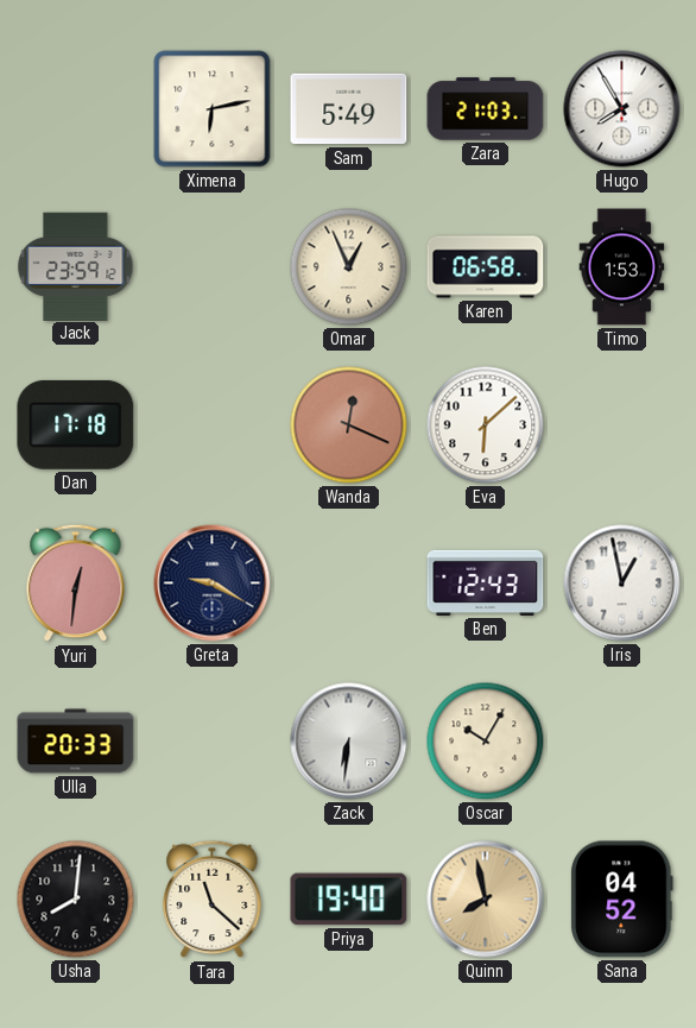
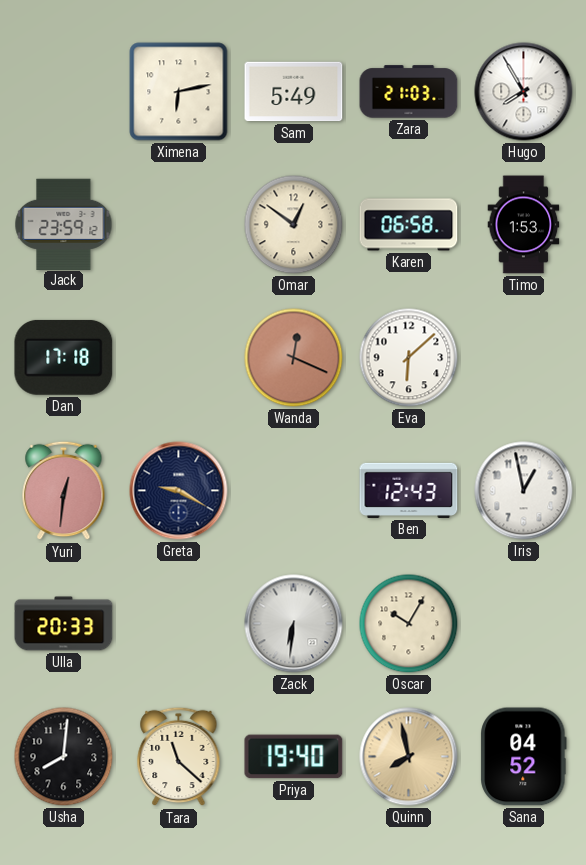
Omar: 12:56 -> 12:51
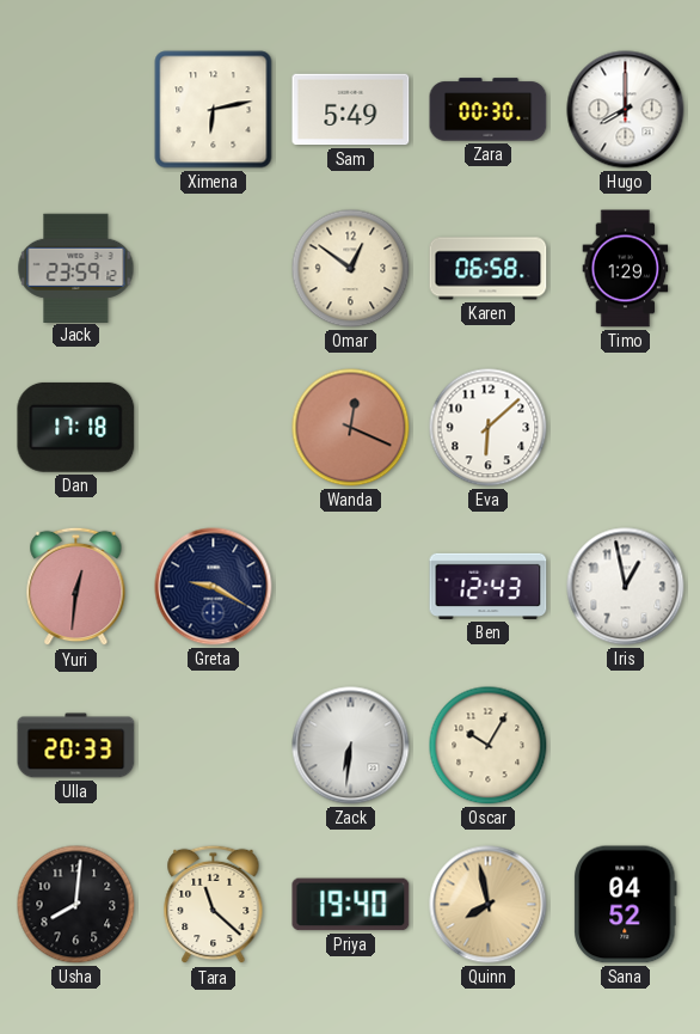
Zara: 21:03 -> 00:30
Hugo: 7:55 -> 8:00
Timo: 1:53 -> 1:29
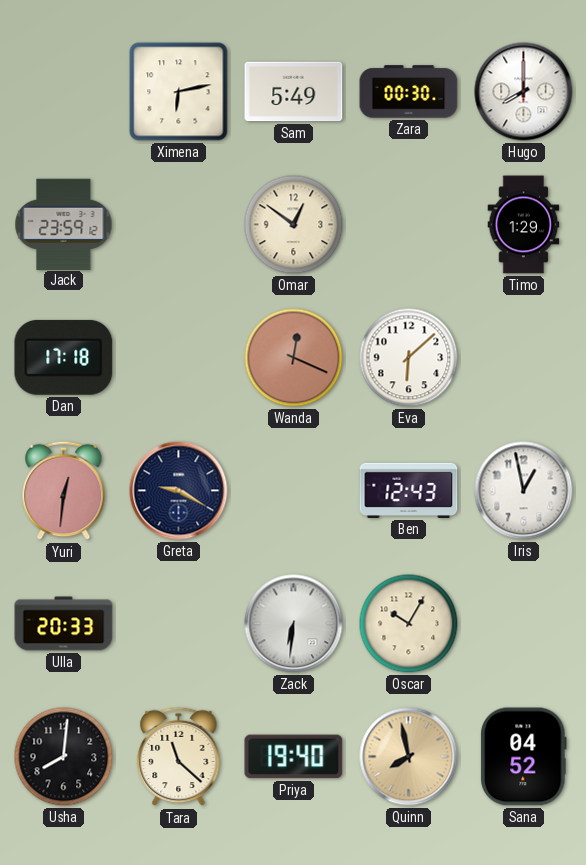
Karen: 06:58 -> none
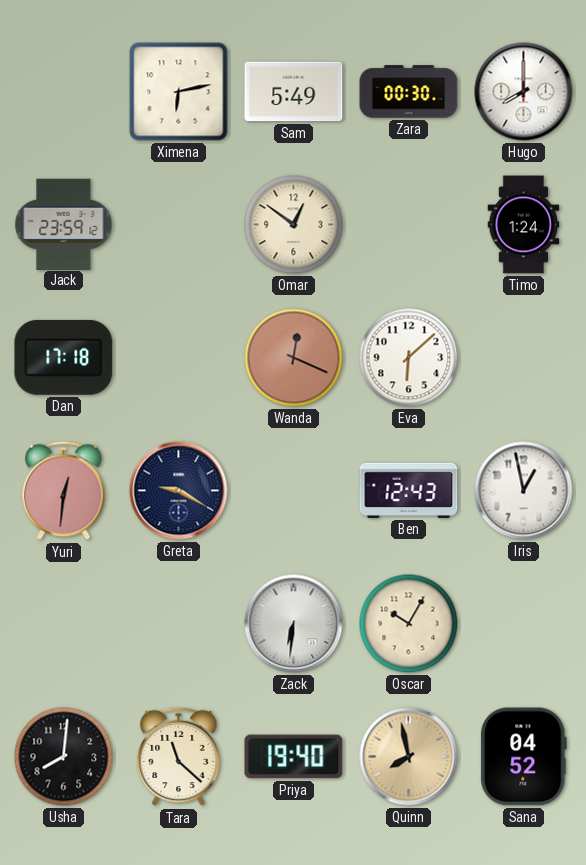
Timo: 1:29 -> 1:24
Ulla: 20:33 -> none
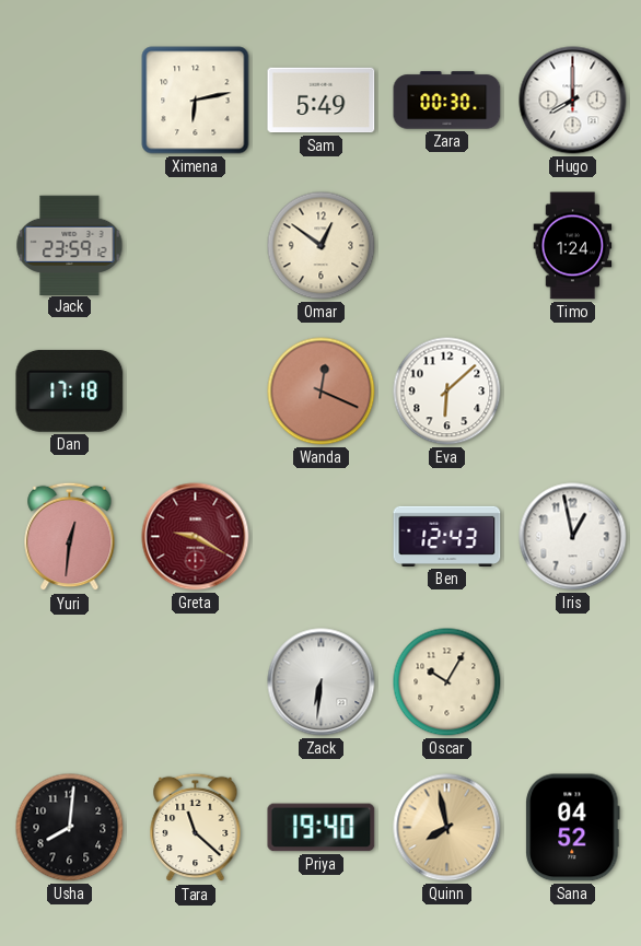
Greta dial: navy -> burgundy
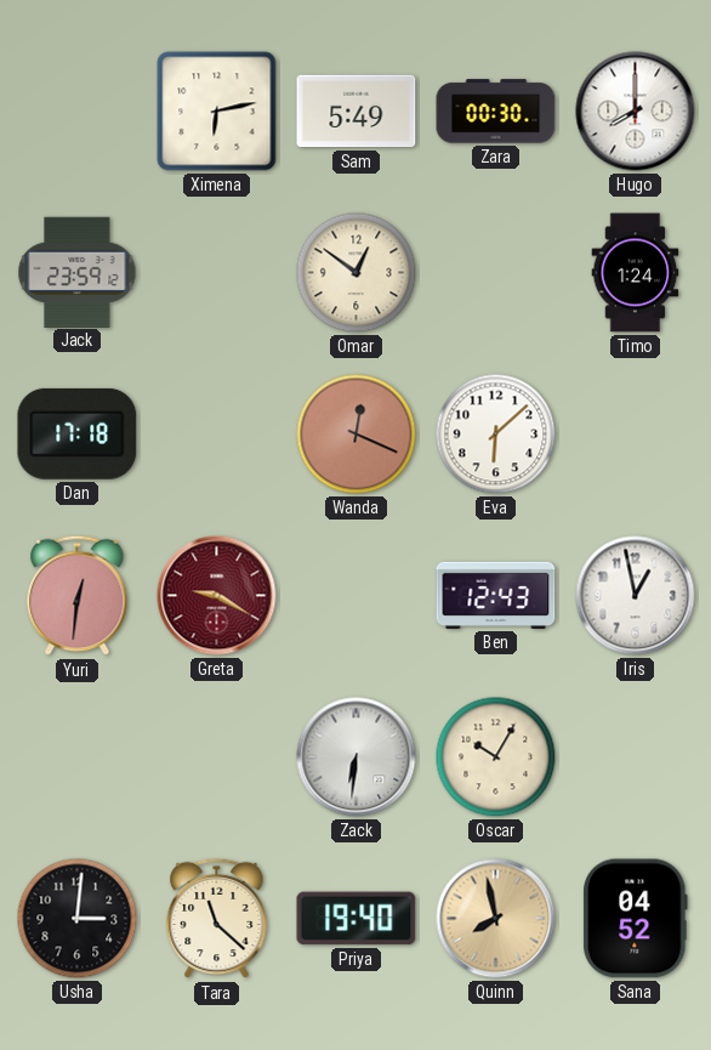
Usha: 8:01 -> 3:01
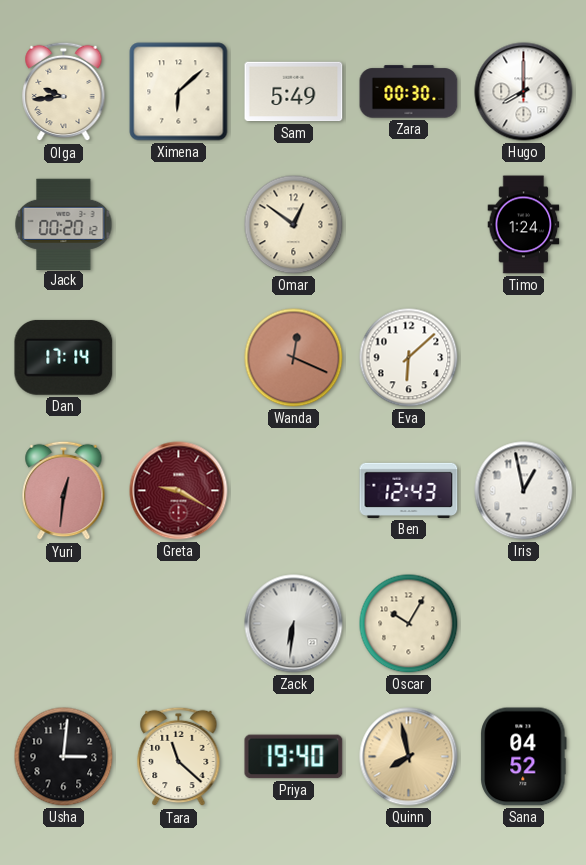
Olga: none -> 9:44
Ximena: 6:13 -> 6:08
Jack: 23:59 -> 00:20
Dan: 17:18 -> 17:14
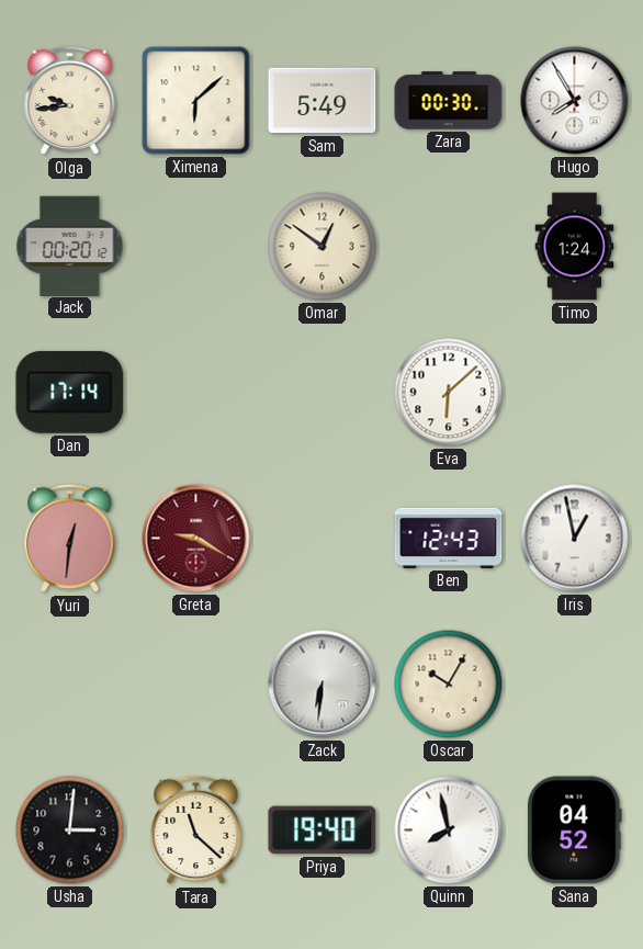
Hugo: 8:00 -> 7:55
Wanda: 12:19 -> none
Quinn dial: champagne -> white
